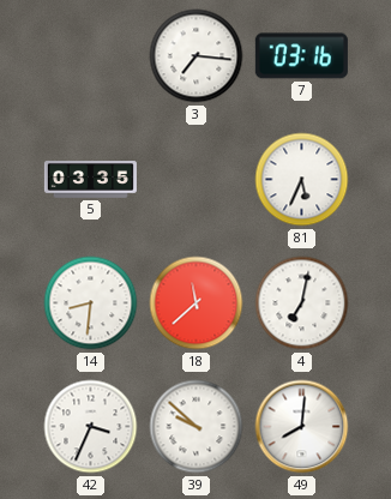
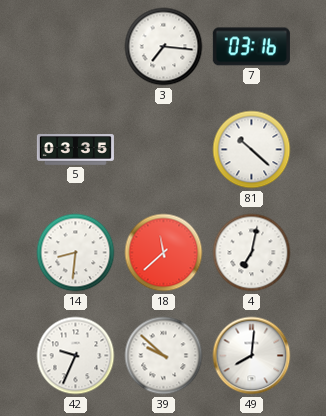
81: 5:34 -> 10:22
42: 3:34 -> 9:34
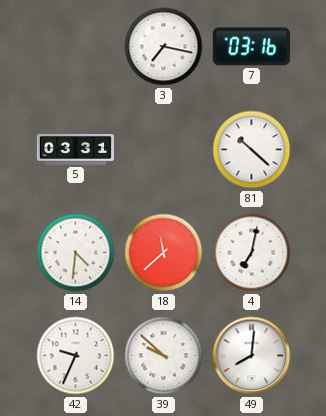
3: 7:16 -> 7:17
5: 03:35 -> 03:31
14: 8:31 -> 4:31
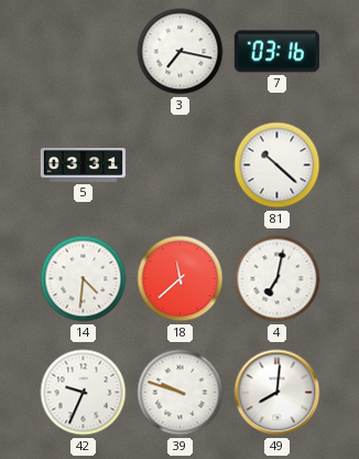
39: 9:52 -> 9:48
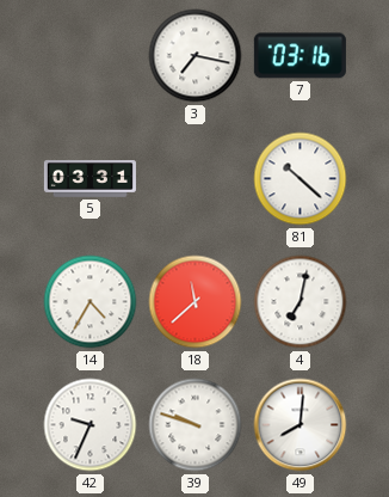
14: 4:31 -> 4:35
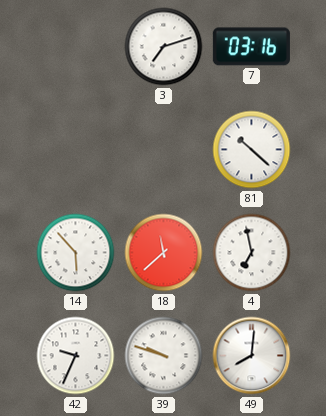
3: 7:17 -> 7:12
5: 03:31 -> none
14: 4:35 -> 5:53
4: 7:02 -> 6:58
